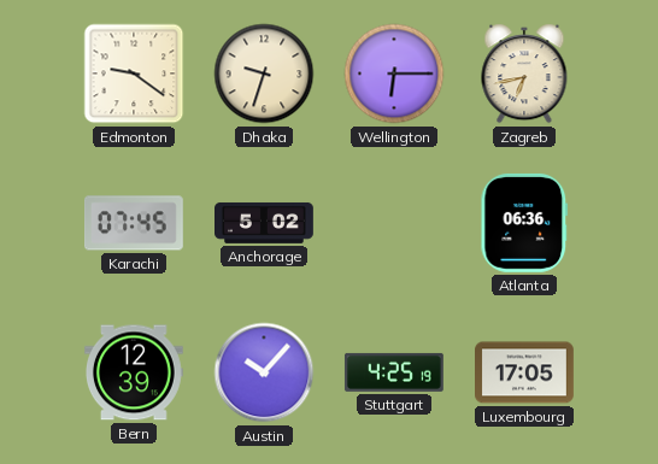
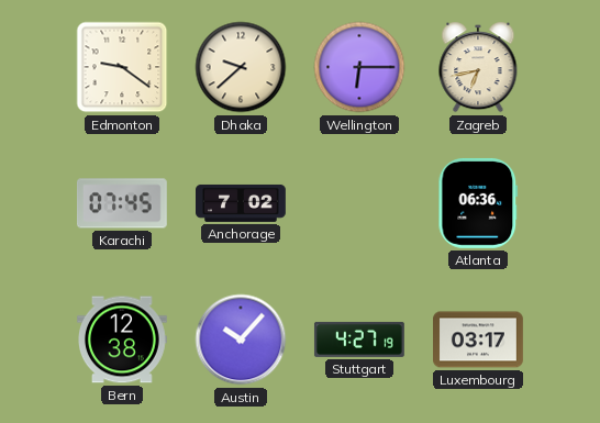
Dhaka: 9:33 -> 9:38
Anchorage: 5:02 -> 7:02
Bern: 12:39 -> 12:38
Stuttgart: 4:25 -> 4:27
Luxembourg: 17:05 -> 03:17
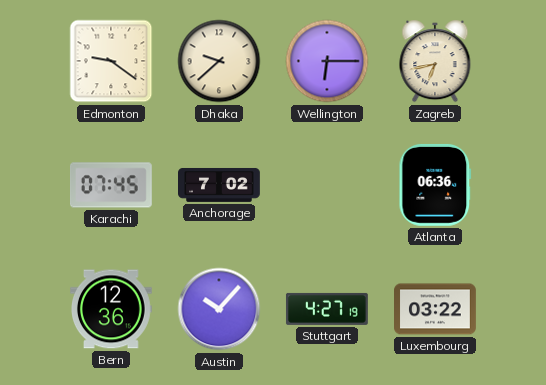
Bern: 12:38 -> 12:36
Luxembourg: 03:17 -> 03:22
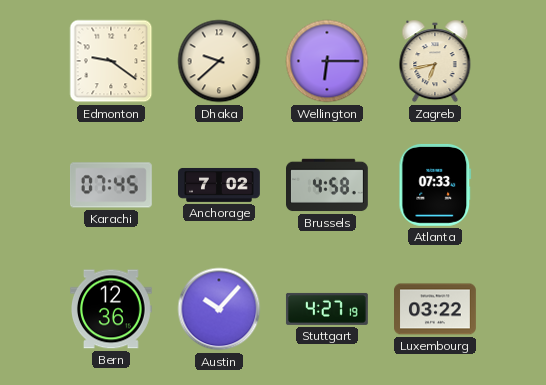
Brussels: none -> 4:58
Atlanta: 06:36 -> 07:33
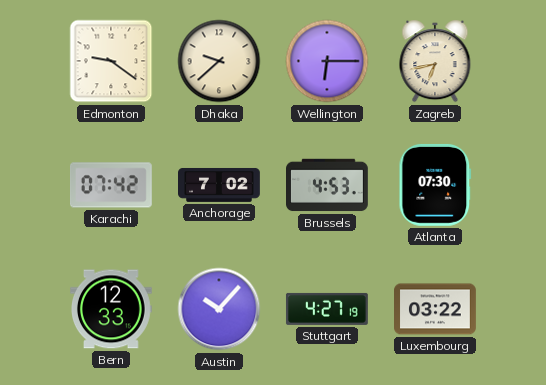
Karachi: 07:45 -> 07:42
Brussels: 4:58 -> 4:53
Atlanta: 07:33 -> 07:30
Bern: 12:36 -> 12:33
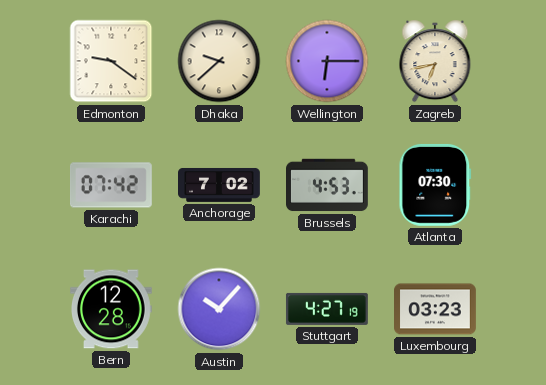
Bern: 12:33 -> 12:28
Luxembourg: 03:22 -> 03:23
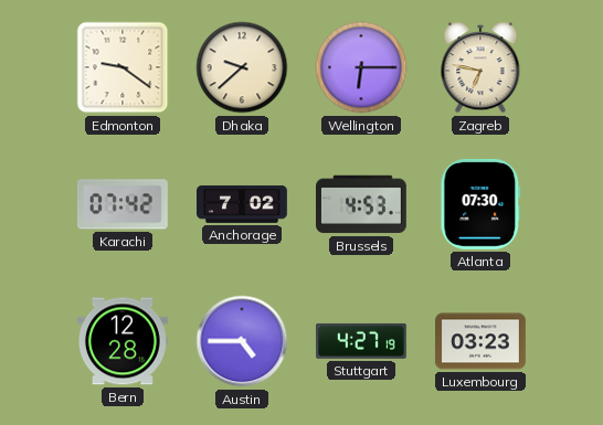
Zagreb: 6:43 -> 6:47
Austin: 10:07 -> 4:45
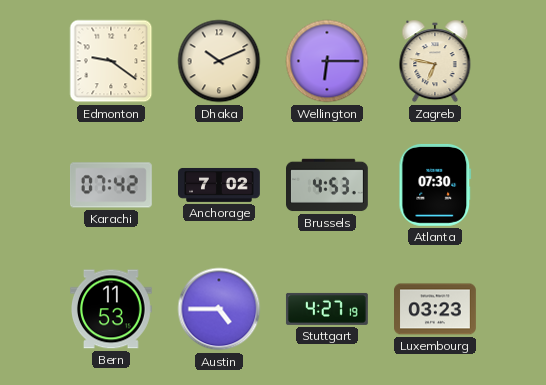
Dhaka: 9:38 -> 10:11
Bern: 12:28 -> 11:53
